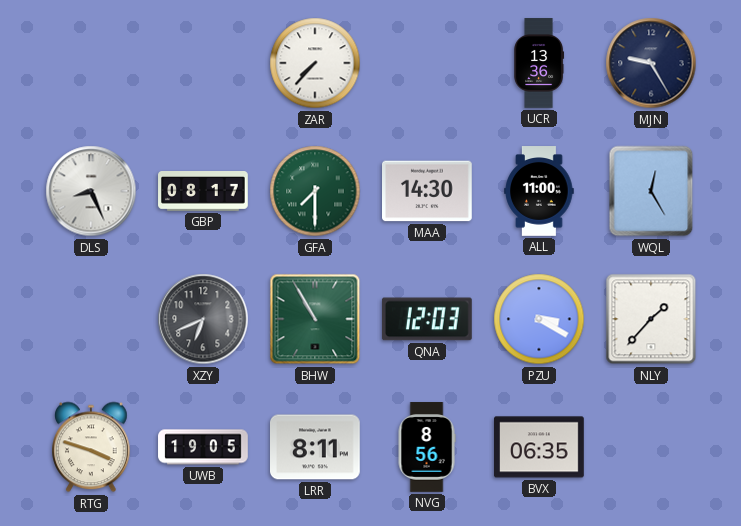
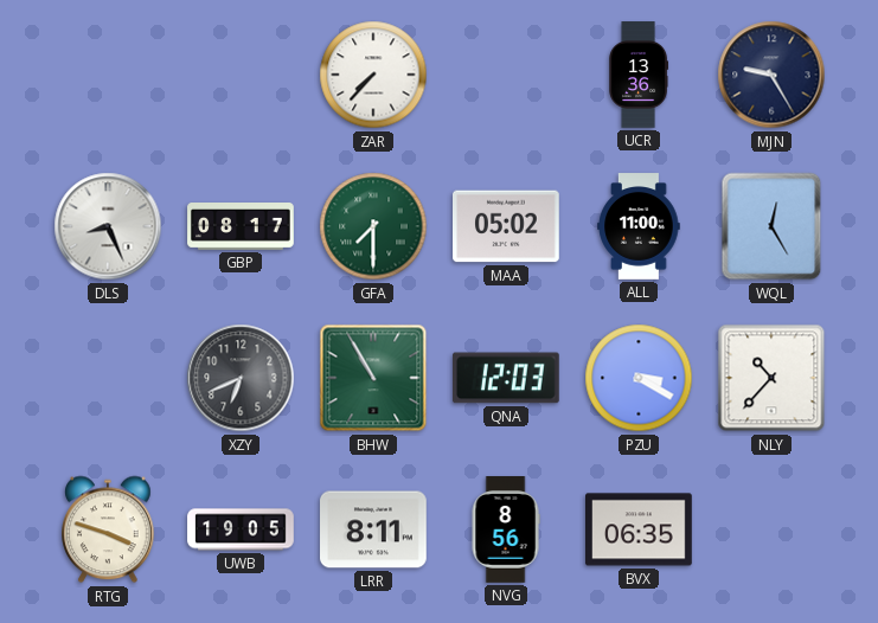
MAA: 14:30 -> 05:02
NLY: 1:37 -> 10:37
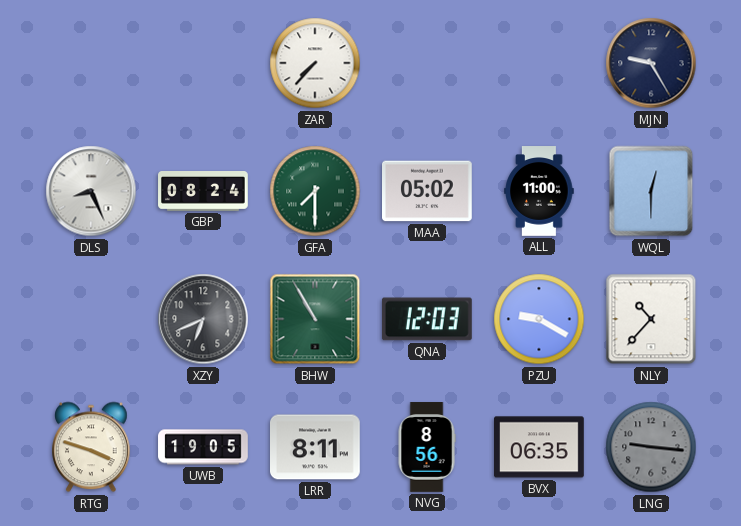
UCR: 13:36 -> none
GBP: 08:17 -> 08:24
WQL: 12:25 -> 12:30
PZU: 3:20 -> 9:20
LNG: none -> 9:16
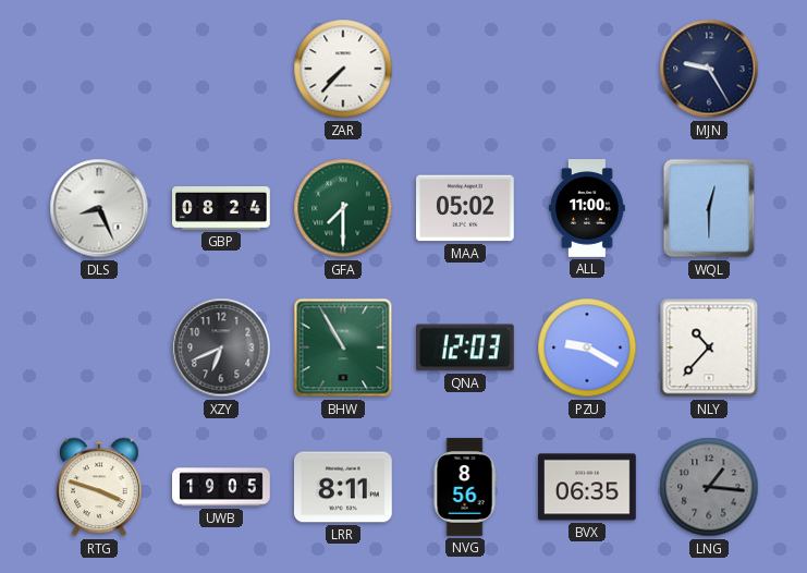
LNG: 9:16 -> 1:16
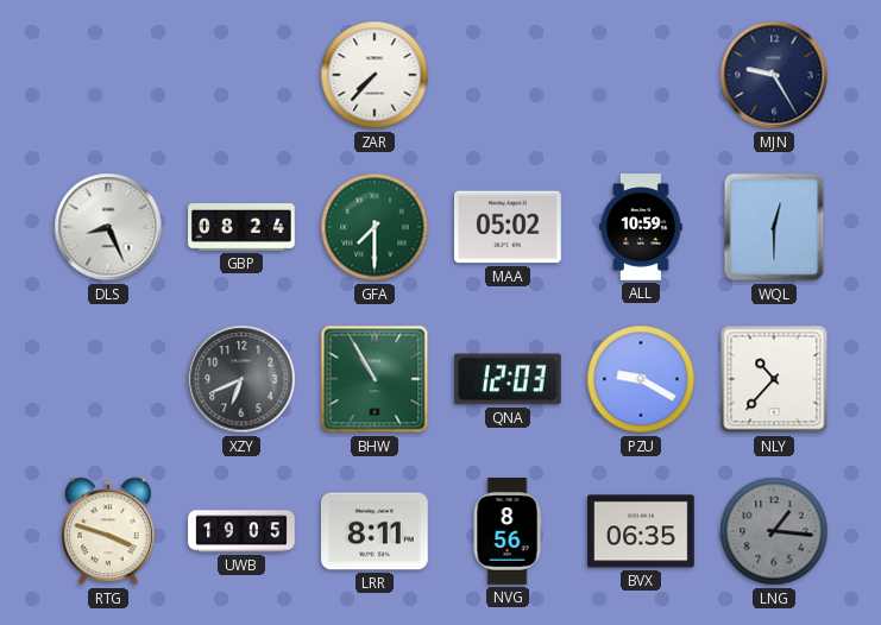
ALL: 11:00 -> 10:59
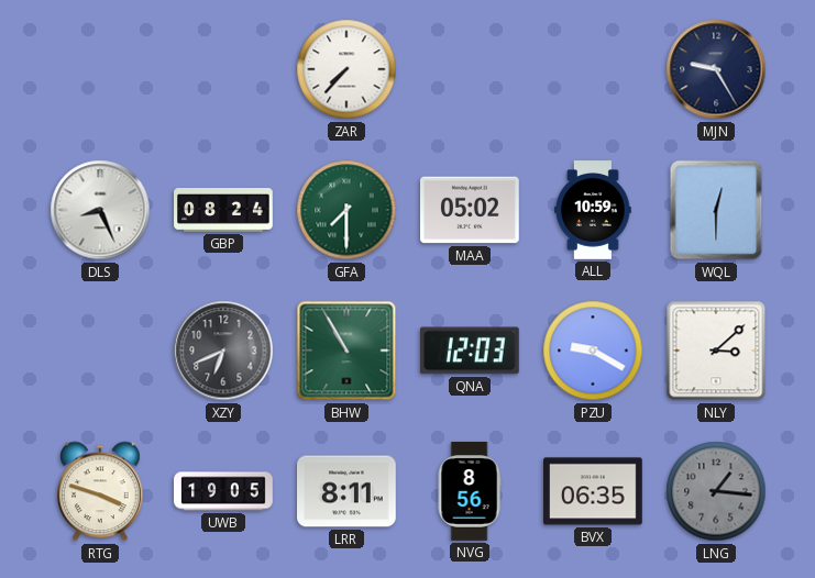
NLY: 10:37 -> 3:08
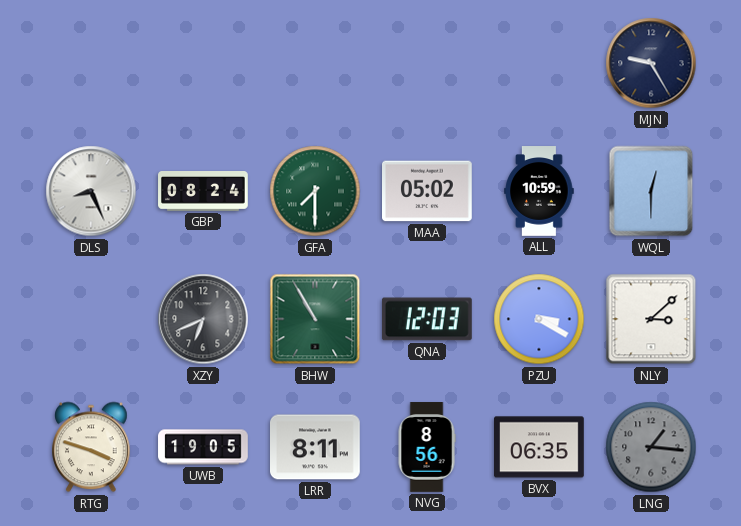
ZAR: 7:37 -> none
PZU: 9:20 -> 3:20
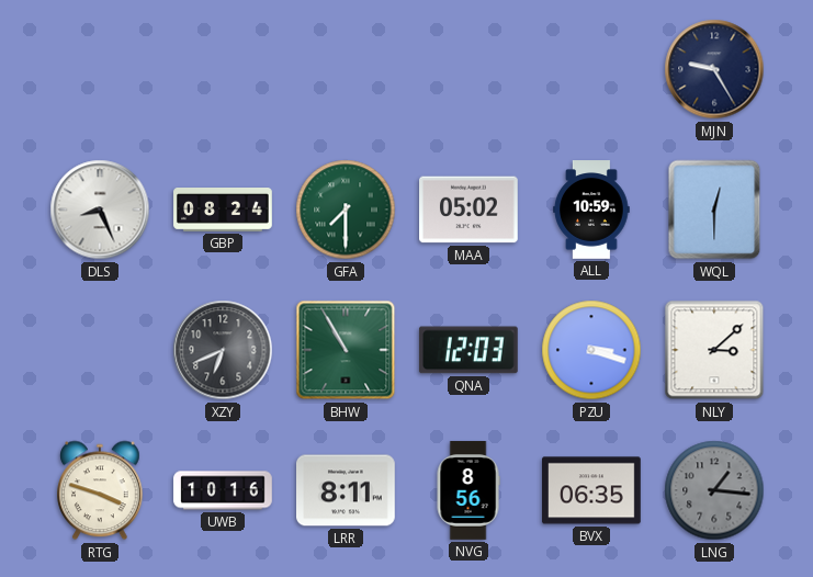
PZU: 3:20 -> 3:18
UWB: 19:05 -> 10:16
